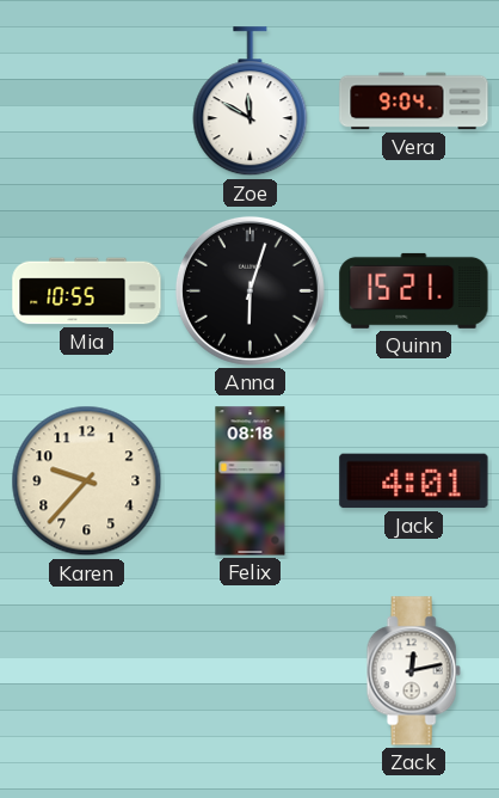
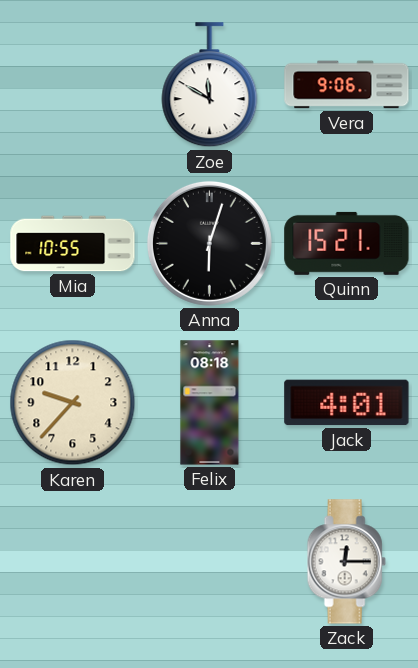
Vera: 9:04 -> 9:06
Zack: 12:13 -> 12:15
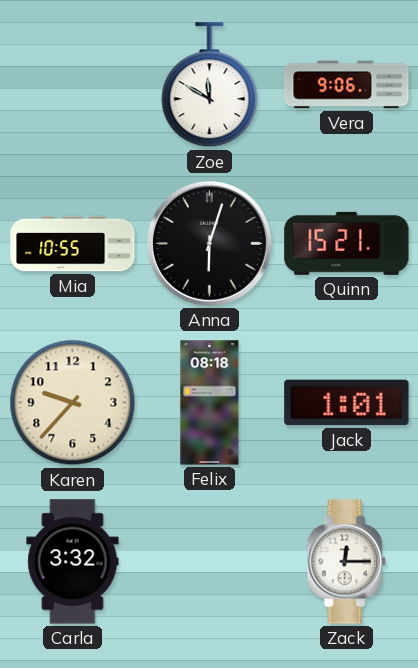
Jack: 4:01 -> 1:01
Carla: none -> 3:32
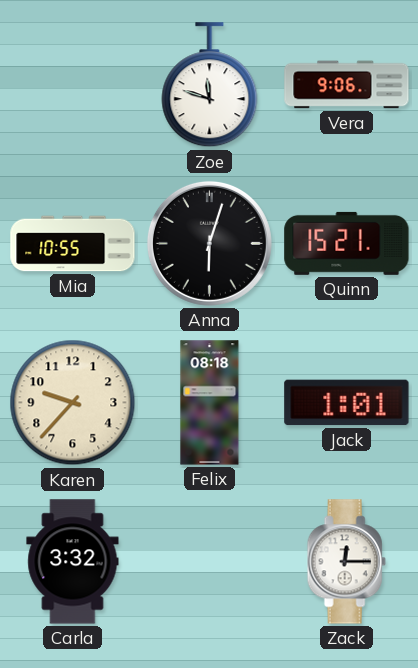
Zoe: 11:50 -> 11:48
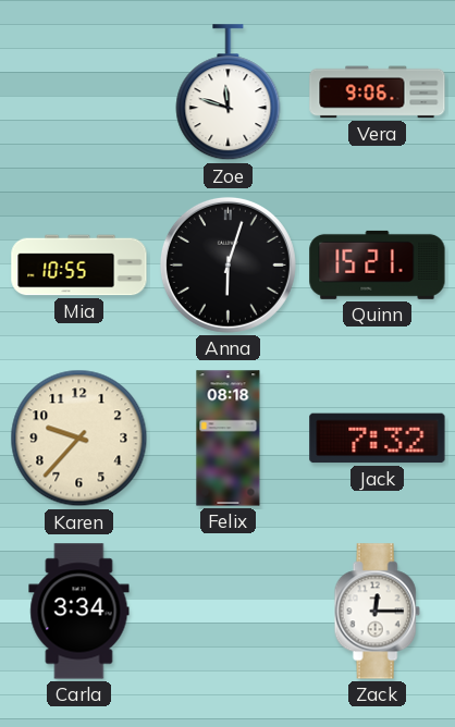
Jack: 1:01 -> 7:32
Carla: 3:32 -> 3:34
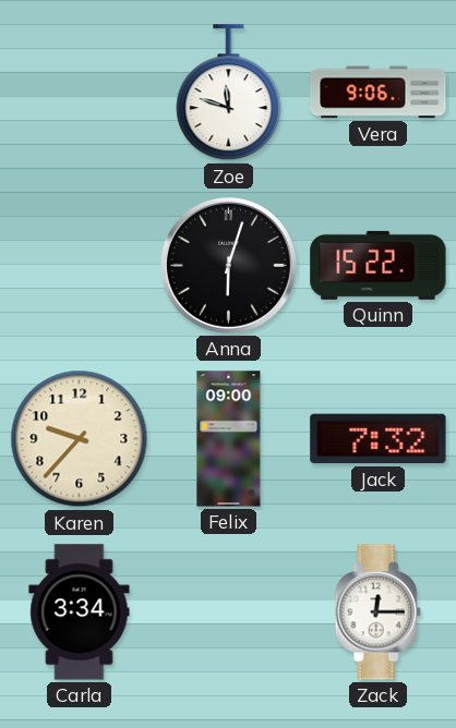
Mia: 10:55 -> none
Quinn: 15:21 -> 15:22
Felix: 08:18 -> 09:00
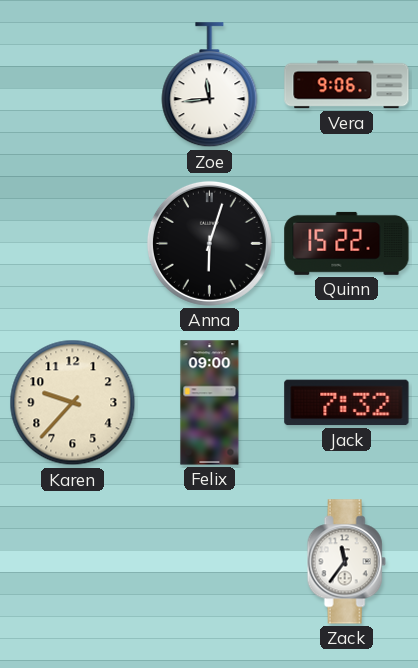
Zoe: 11:48 -> 11:44
Carla: 3:34 -> none
Zack: 12:15 -> 11:36
